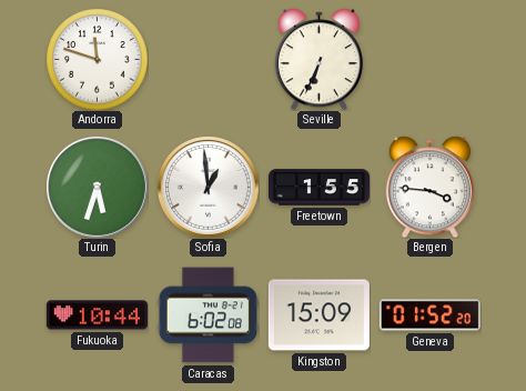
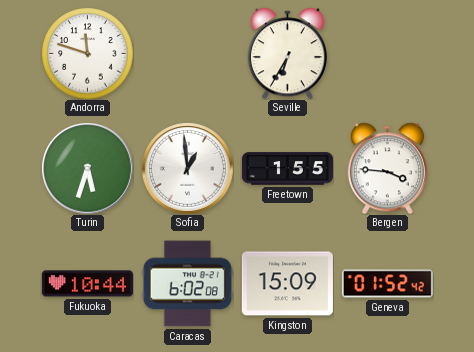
Seville: 6:34 -> 6:35
Geneva: 01:52:20 -> 01:52:42
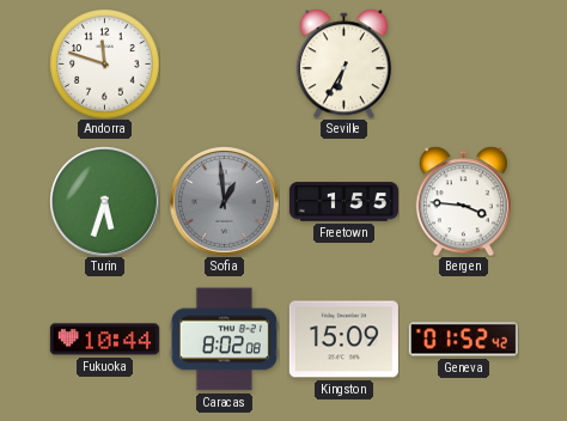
Sofia dial: white -> grey
Caracas: 6:02 -> 8:02
